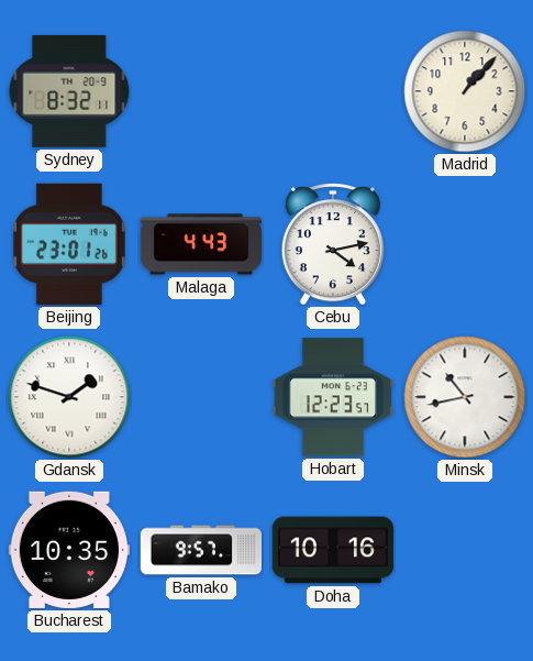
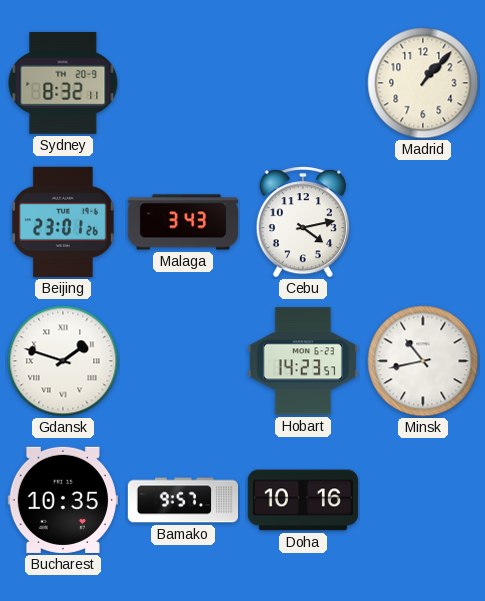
Malaga: 4:43 -> 3:43
Hobart: 12:23 -> 14:23
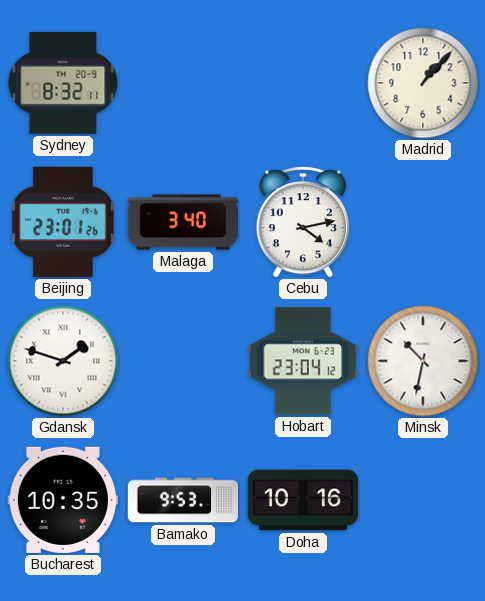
Malaga: 3:43 -> 3:40
Hobart: 14:23 -> 23:04
Minsk: 10:43 -> 10:32
Bamako: 9:57 -> 9:53
